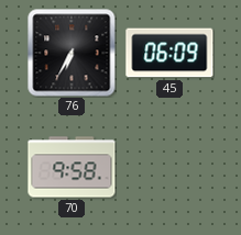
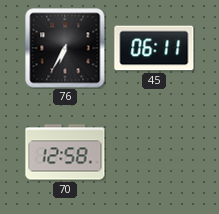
45: 06:09 -> 06:11
70: 9:58 -> 12:58
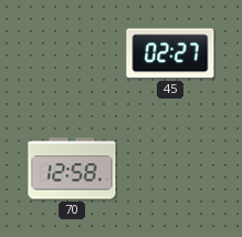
76: 6:35 -> none
45: 06:11 -> 02:27
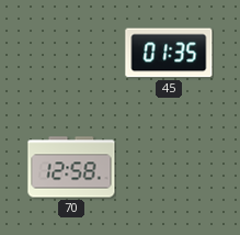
45: 02:27 -> 01:35
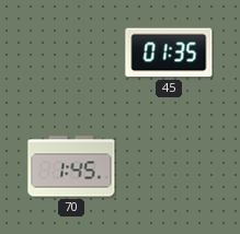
70: 12:58 -> 1:45
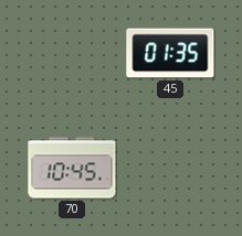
70: 1:45 -> 10:45
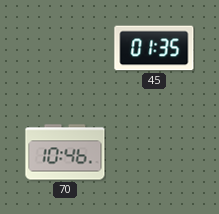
70: 10:45 -> 10:46
